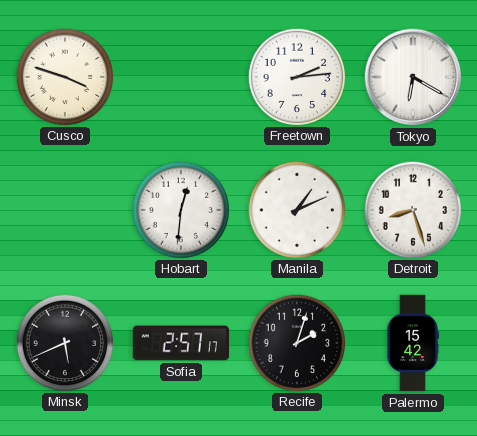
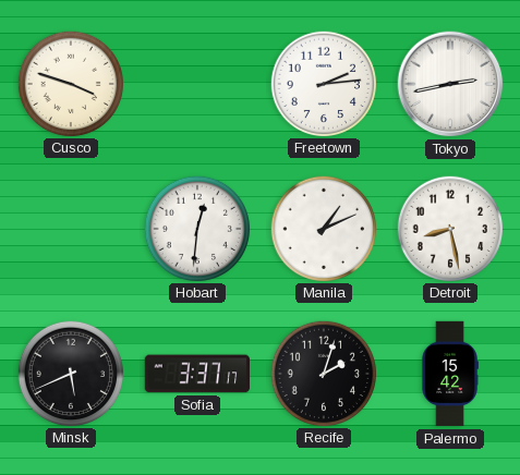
Tokyo: 6:20 -> 2:43
Detroit: 8:27 -> 8:28
Sofia: 2:57 -> 3:37
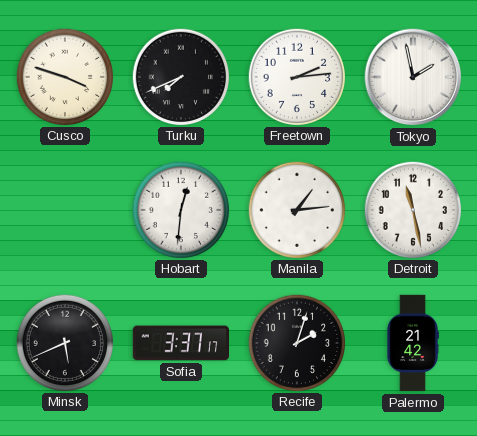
Turku: none -> 7:41
Tokyo: 2:43 -> 1:58
Manila: 1:11 -> 1:14
Detroit: 8:28 -> 11:28
Palermo: 15:42 -> 21:42
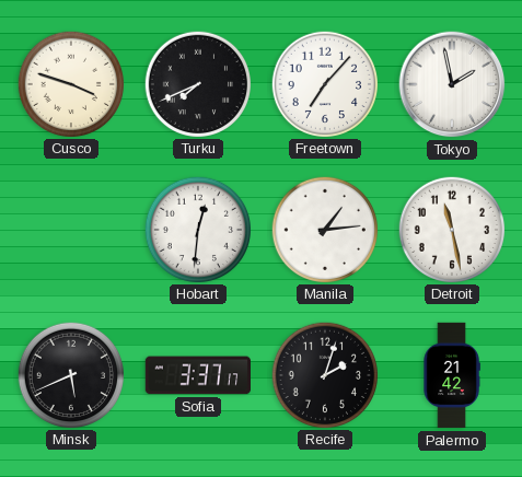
Freetown: 2:14 -> 7:07
